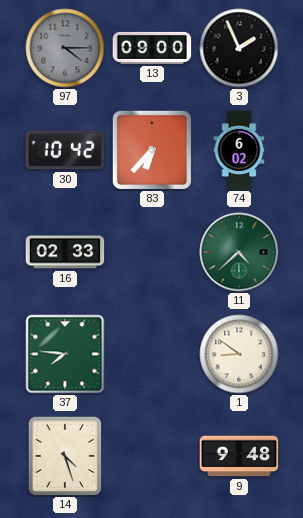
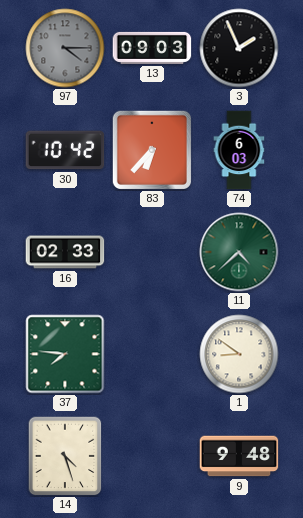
13: 09:00 -> 09:03
74: 6:02 -> 6:03
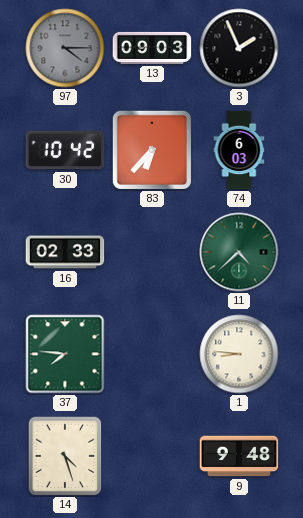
1: 8:51 -> 8:46
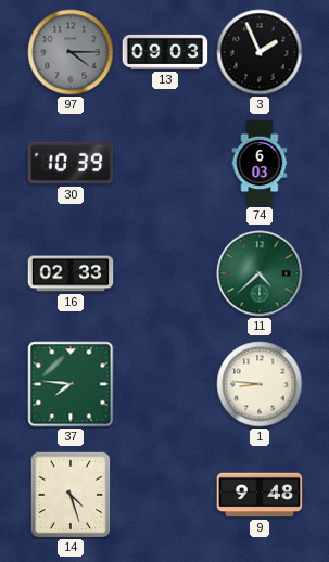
30: 10:42 -> 10:39
83: 6:37 -> none
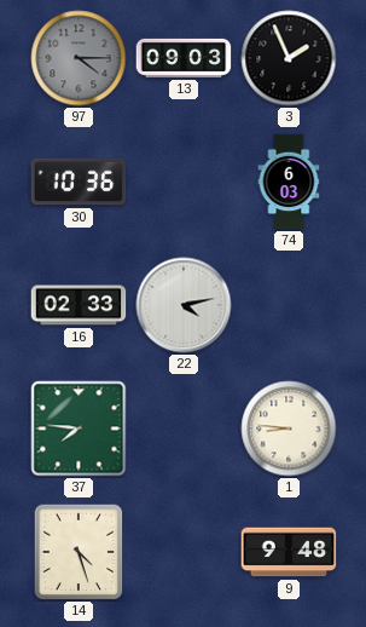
30: 10:39 -> 10:36
22: none -> 4:13
11: 4:38 -> none
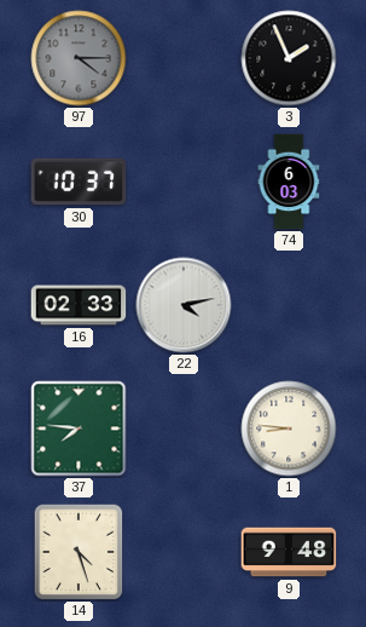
13: 09:03 -> none
30: 10:36 -> 10:37
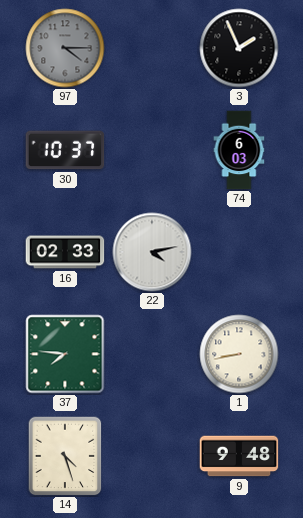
1: 8:46 -> 8:43
